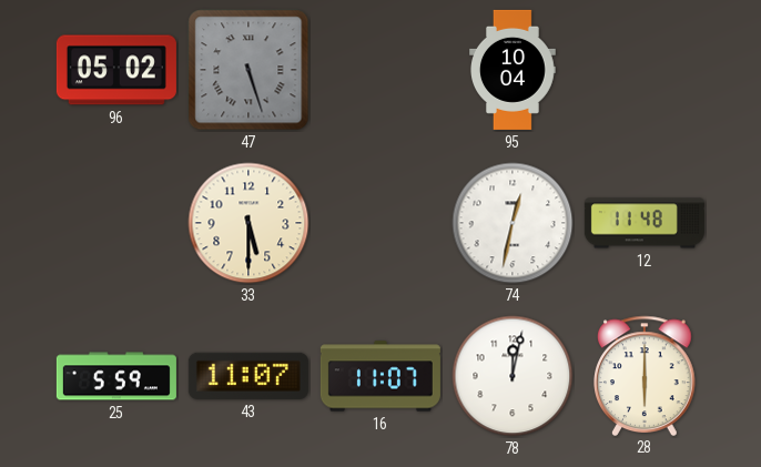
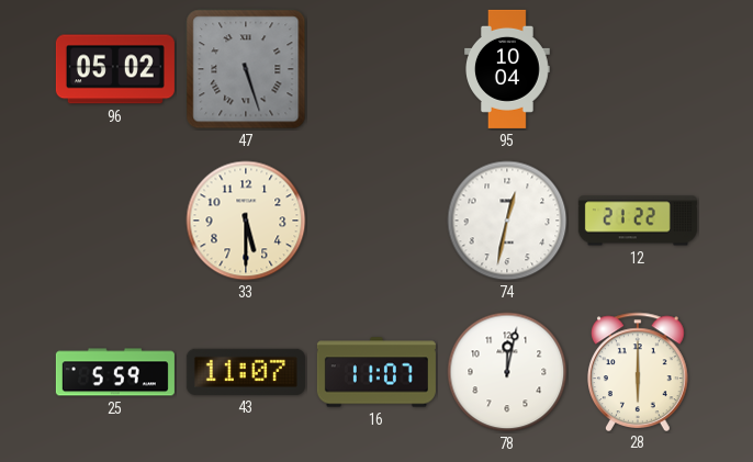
12: 11:48 -> 21:22
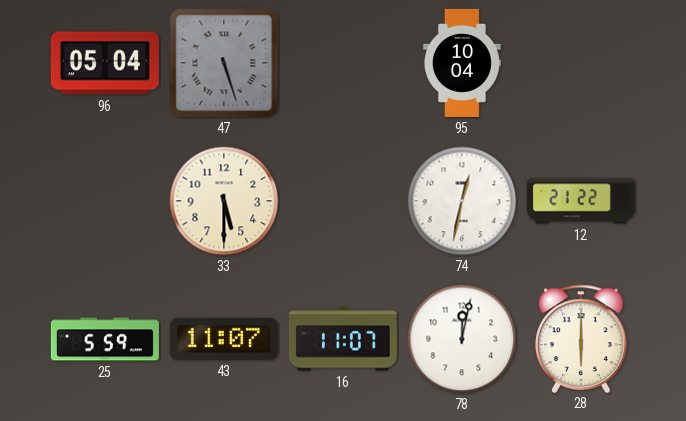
96: 05:02 -> 05:04
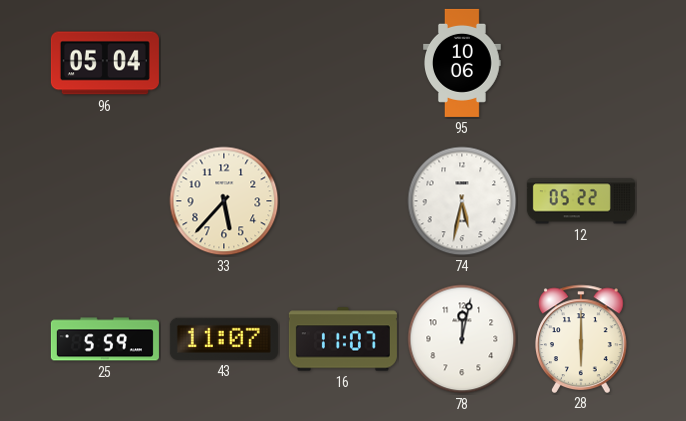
47: 5:27 -> none
95: 10:04 -> 10:06
33: 5:30 -> 5:37
74: 12:32 -> 5:32
12: 21:22 -> 05:22
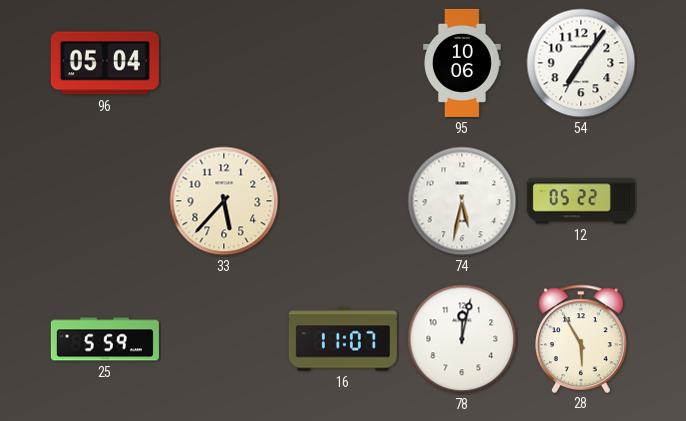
54: none -> 7:06
43: 11:07 -> none
28: 6:00 -> 5:55
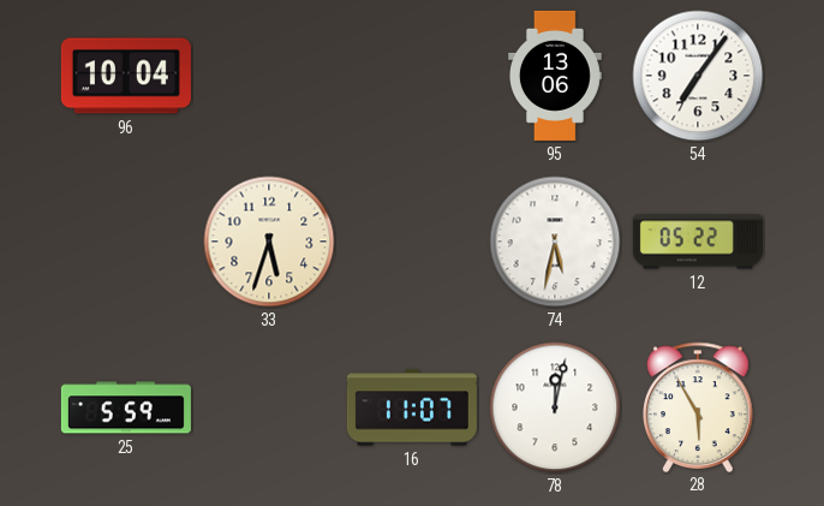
96: 05:04 -> 10:04
95: 10:06 -> 13:06
33: 5:37 -> 5:33
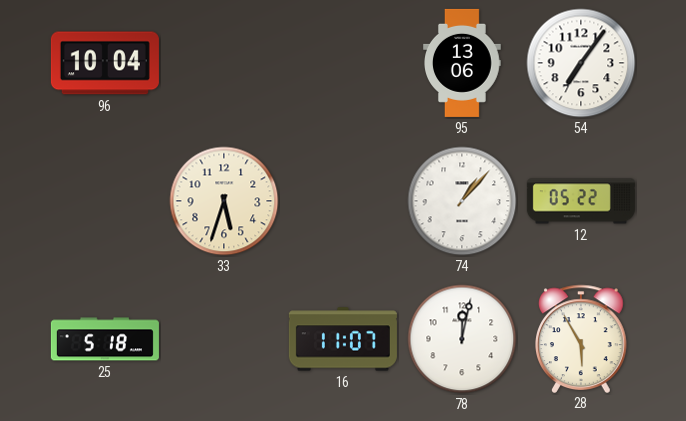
74: 5:32 -> 1:07
25: 5:59 -> 5:18
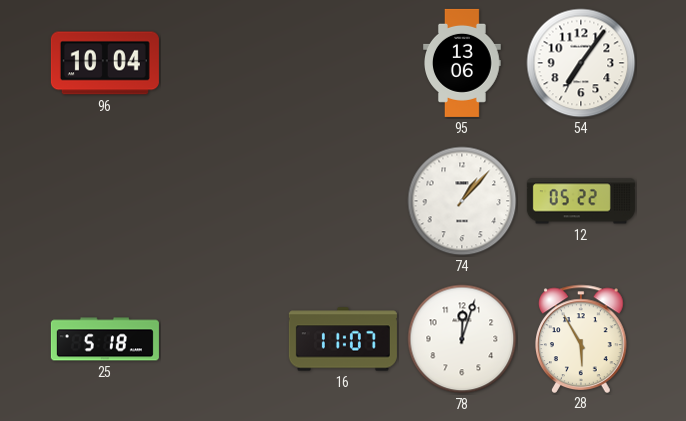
33: 5:33 -> none
78: 12:02 -> 12:03
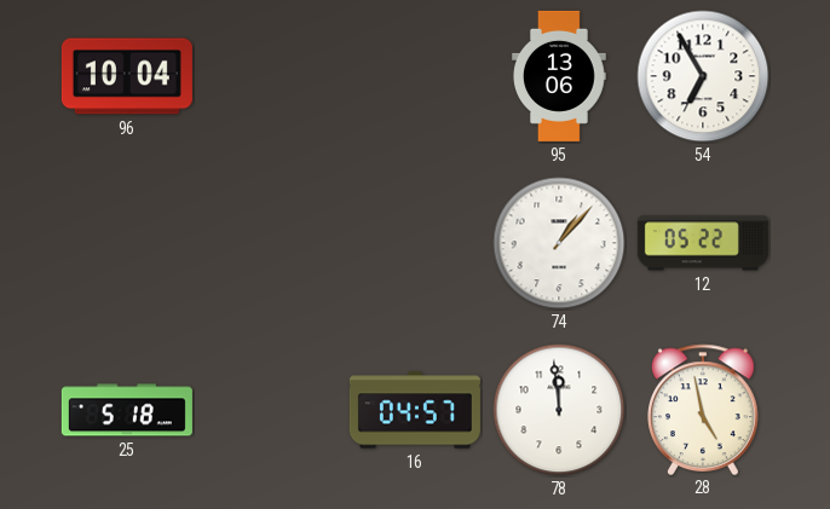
54: 7:06 -> 6:55
16: 11:07 -> 04:57
78: 12:03 -> 11:59
28: 5:55 -> 4:58
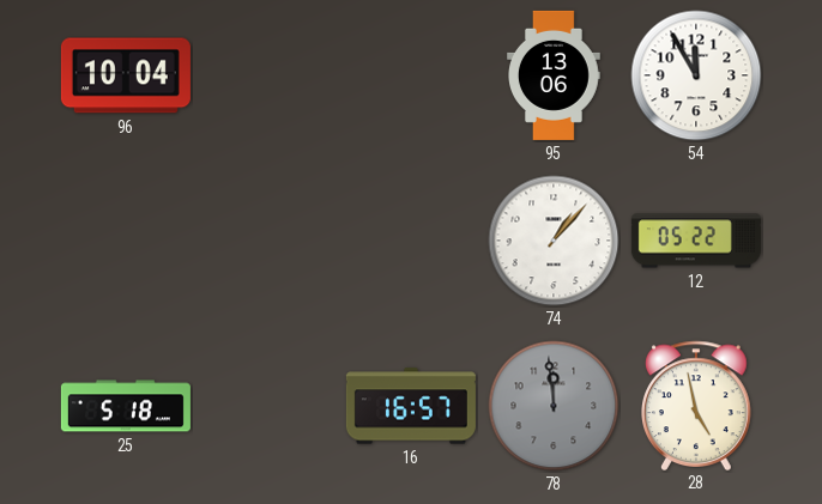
54: 6:55 -> 11:55
16: 04:57 -> 16:57
78 dial: white -> grey
